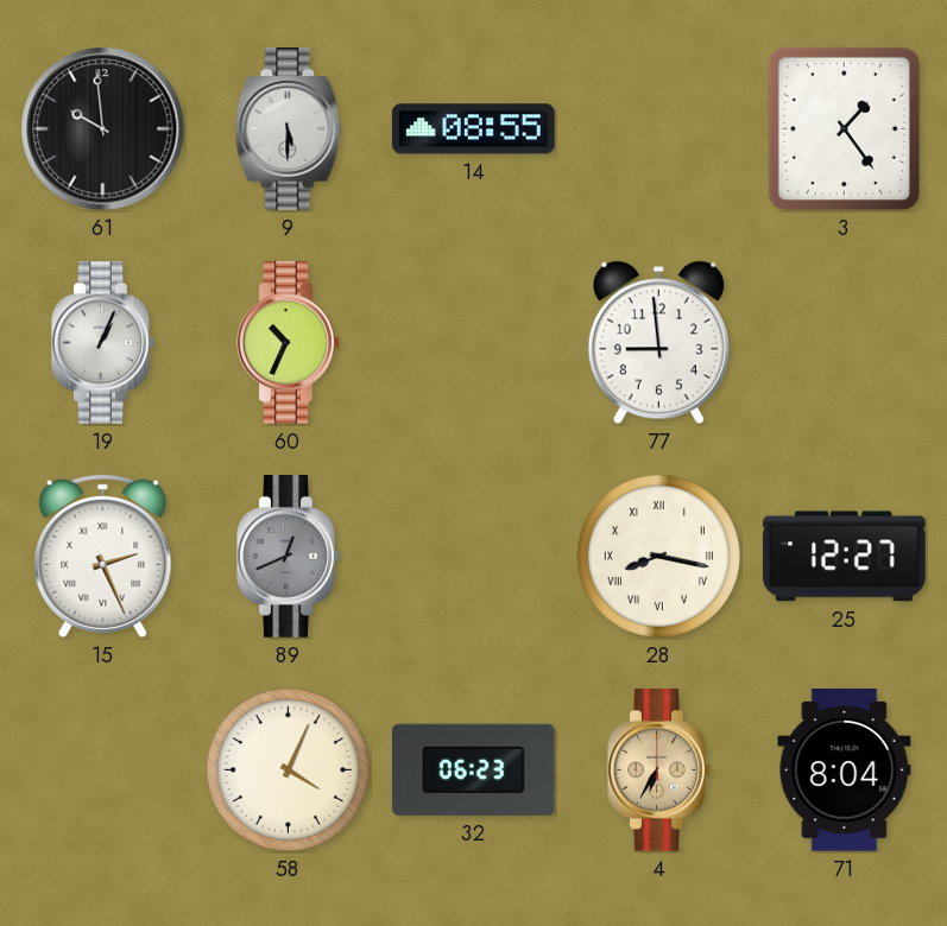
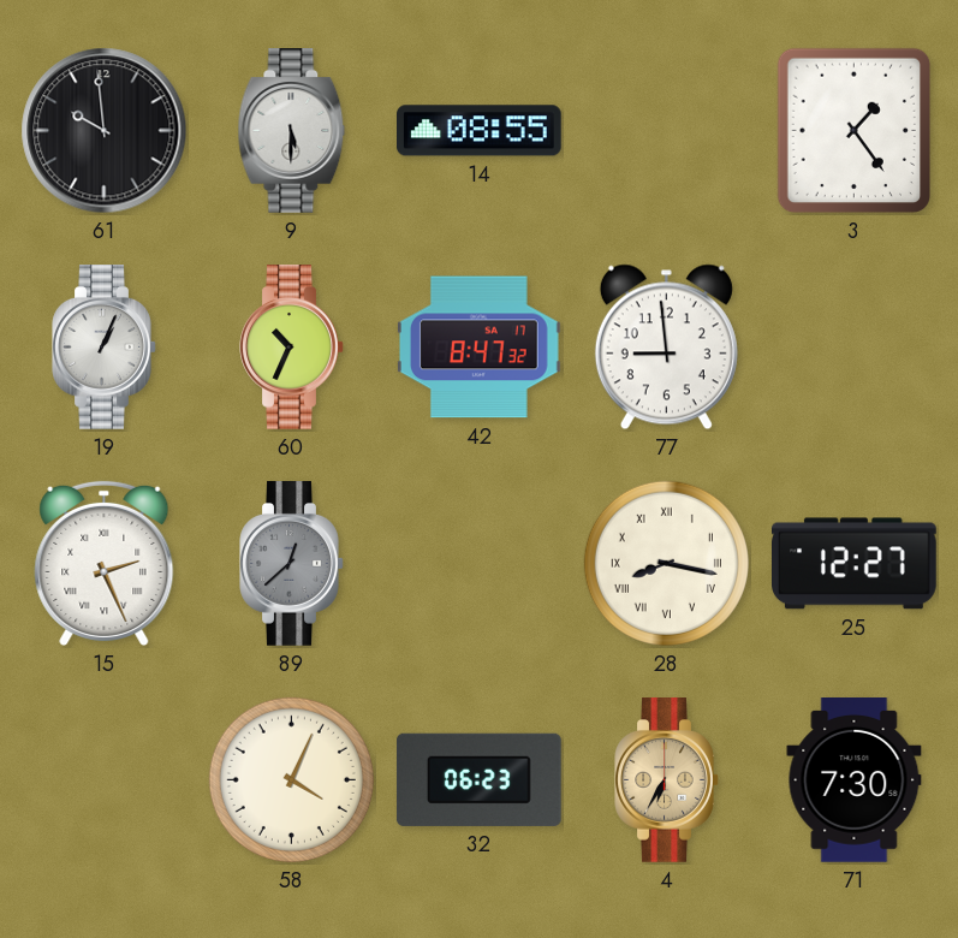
42: none -> 8:47
89: 12:41 -> 12:38
71: 8:04 -> 7:30
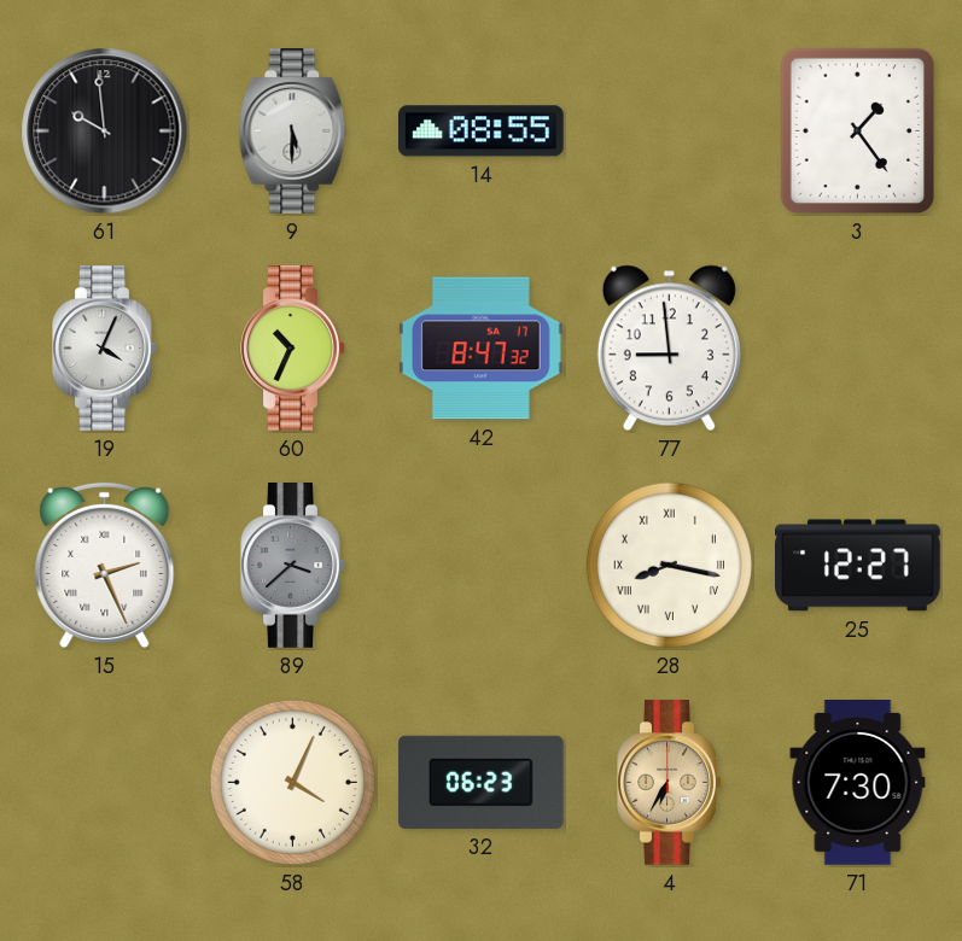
19: 1:04 -> 4:04
89: 12:38 -> 3:38
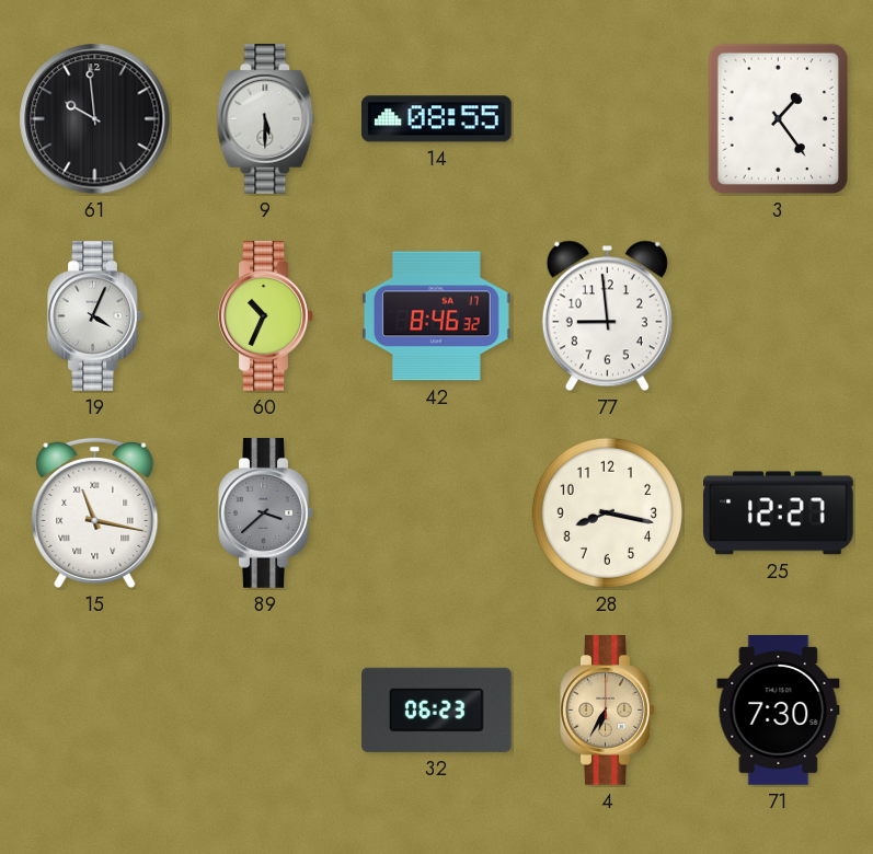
42: 8:47 -> 8:46
15: 2:26 -> 11:17
28 numerals: Roman -> Arabic
58: 4:04 -> none
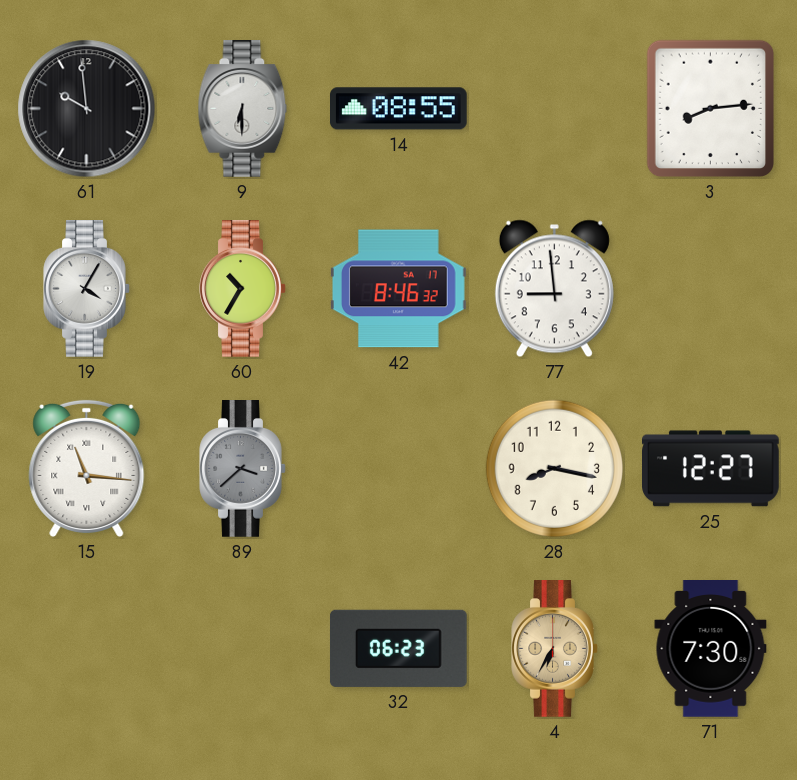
9: 5:30 -> 6:30
3: 1:24 -> 8:14
19: 4:04 -> 4:05
60: 10:34 -> 10:35
15: 11:17 -> 11:16
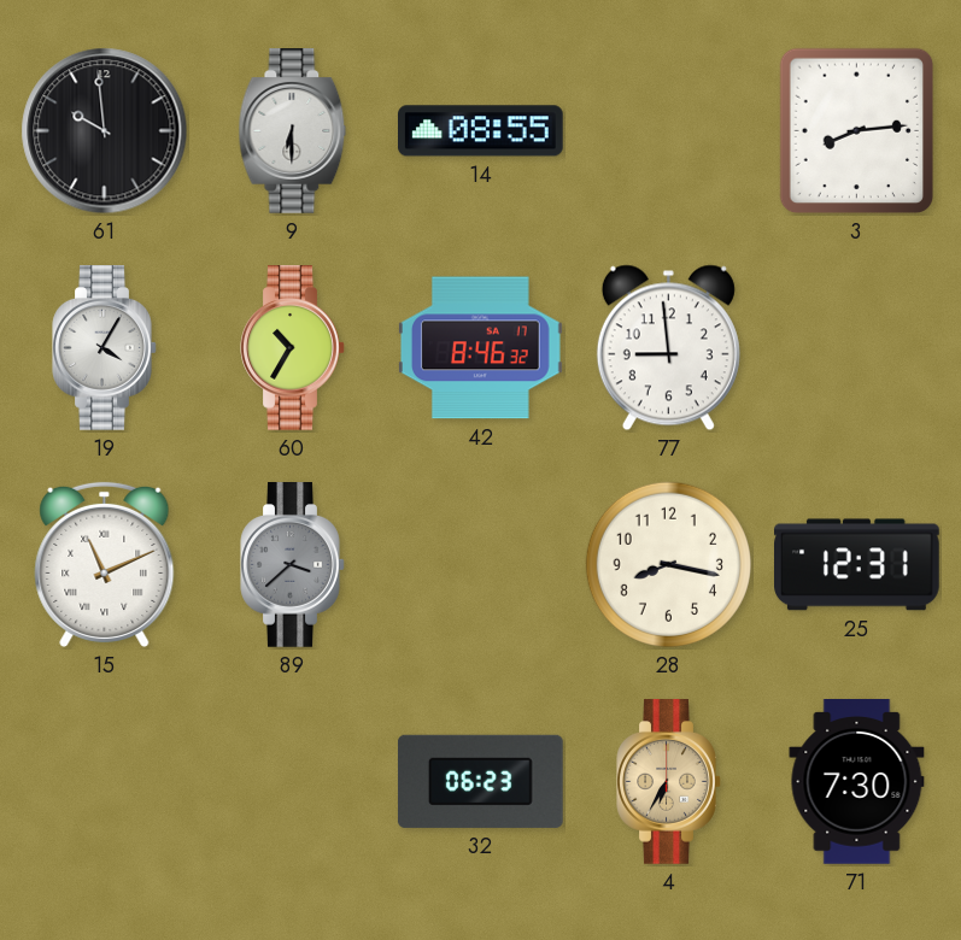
15: 11:16 -> 11:11
25: 12:27 -> 12:31
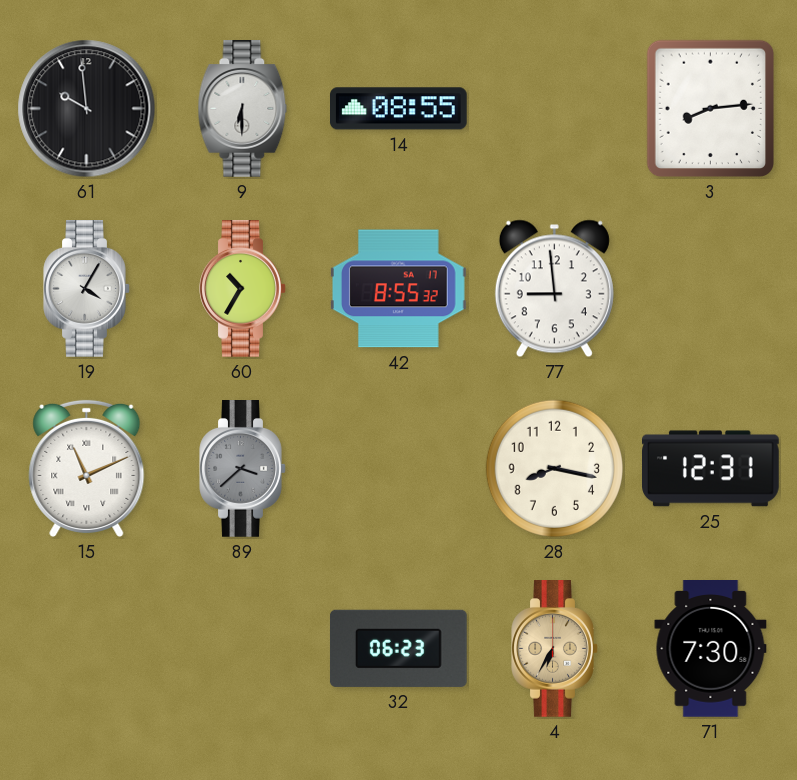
42: 8:46 -> 8:55
